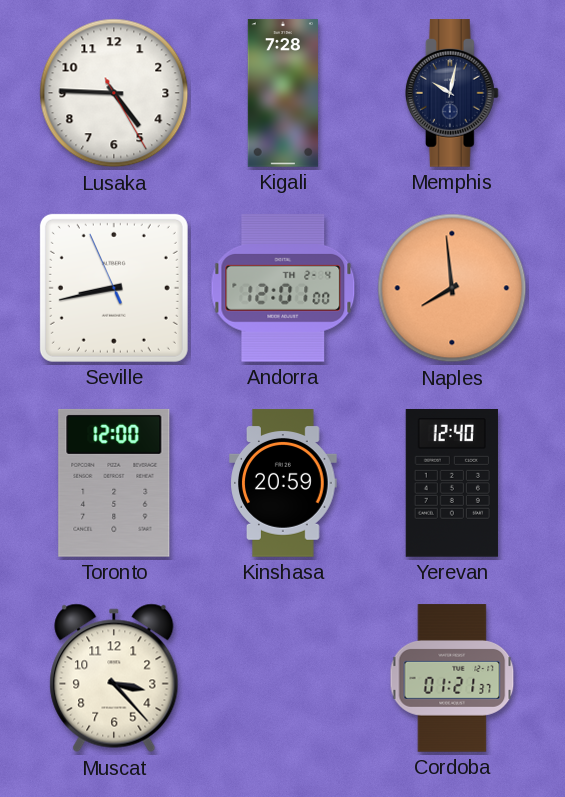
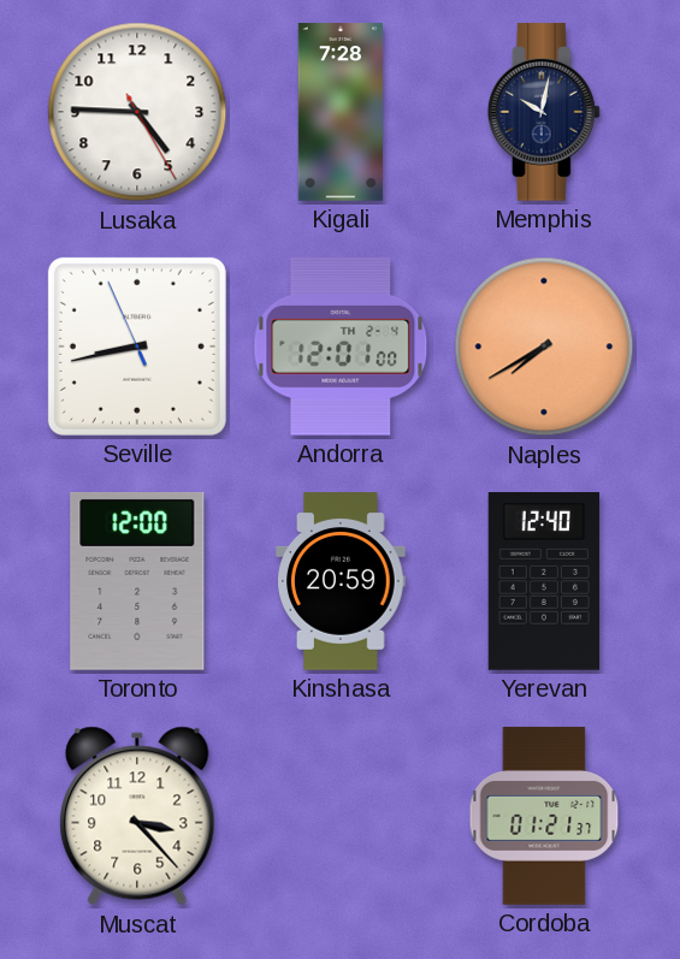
Naples: 7:59 -> 7:40
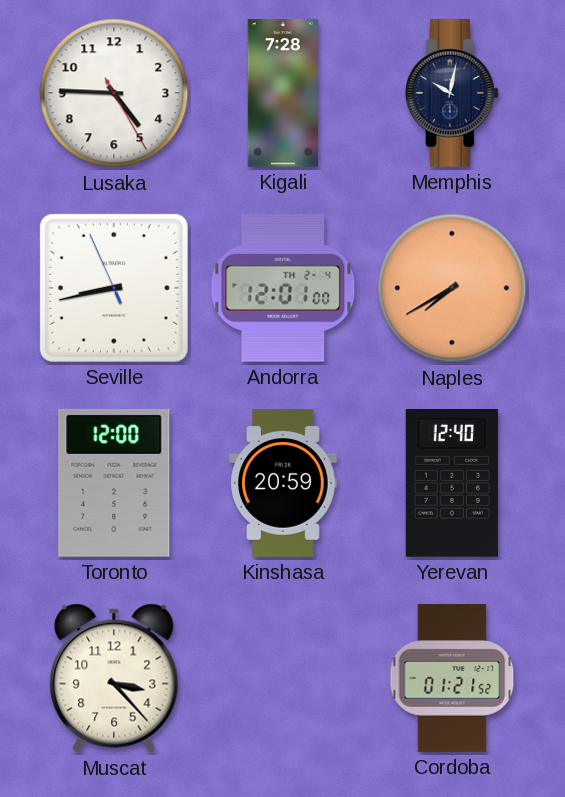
Cordoba: 01:21:37 -> 01:21:52
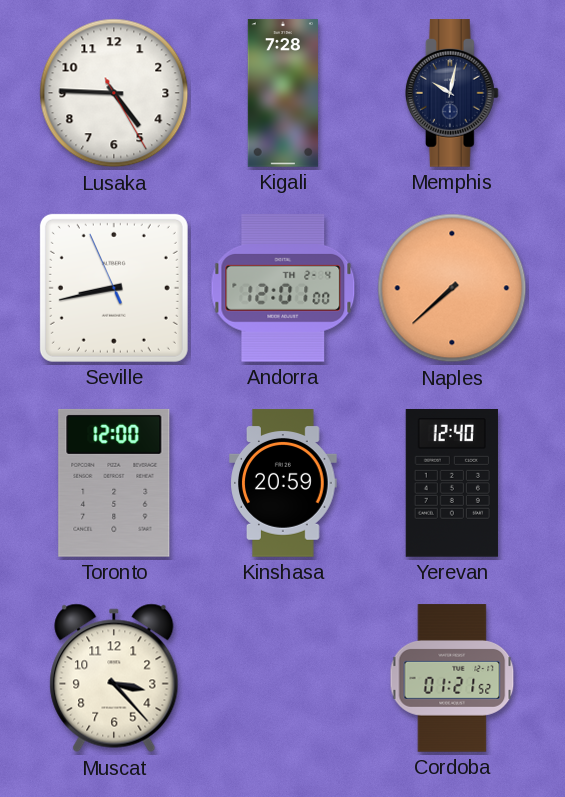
Naples: 7:40 -> 7:38
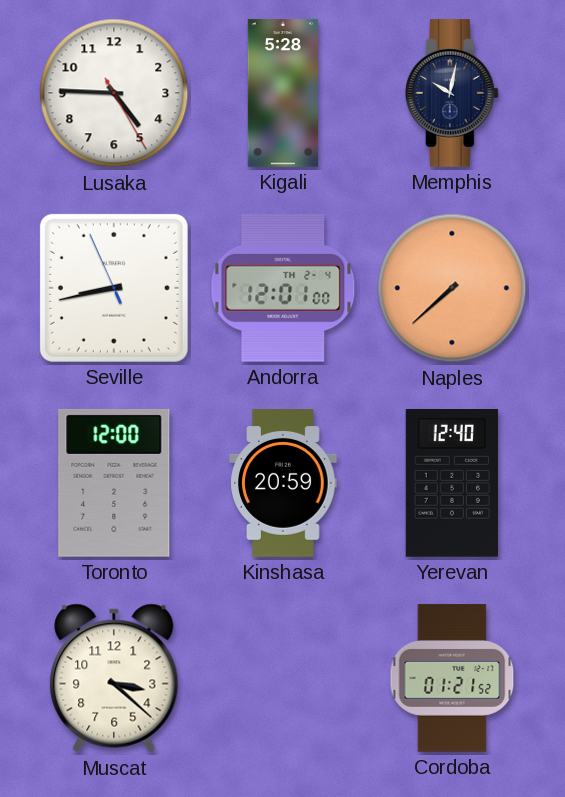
Kigali: 7:28 -> 5:28
Muscat: 3:23 -> 3:22
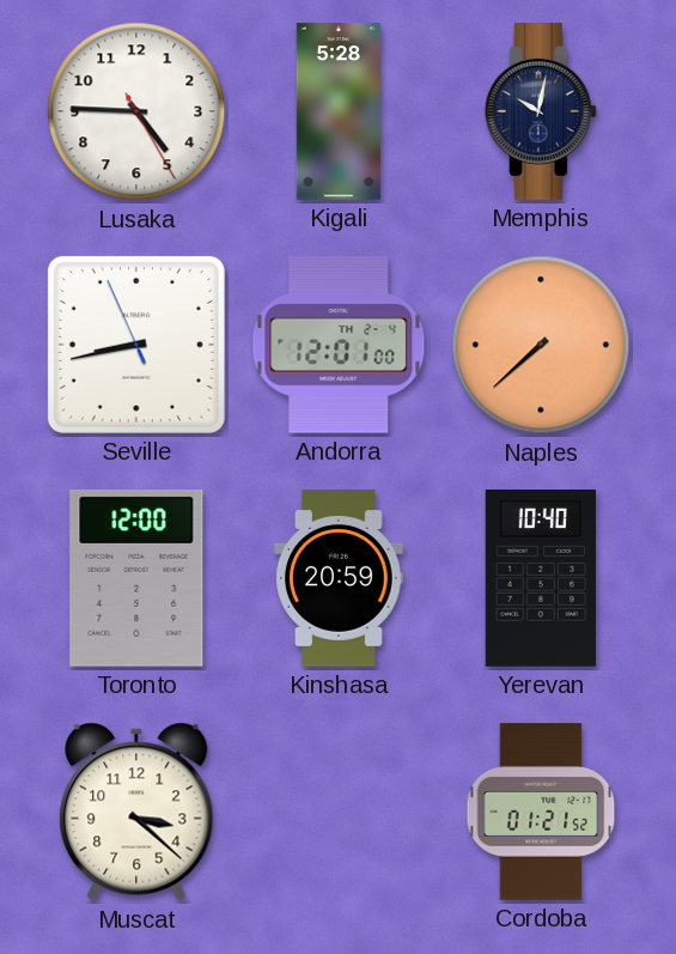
Yerevan: 12:40 -> 10:40
